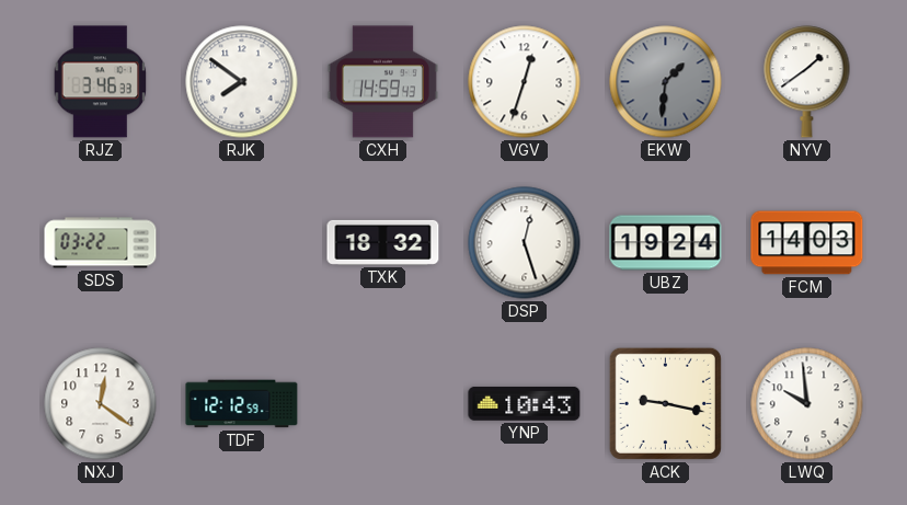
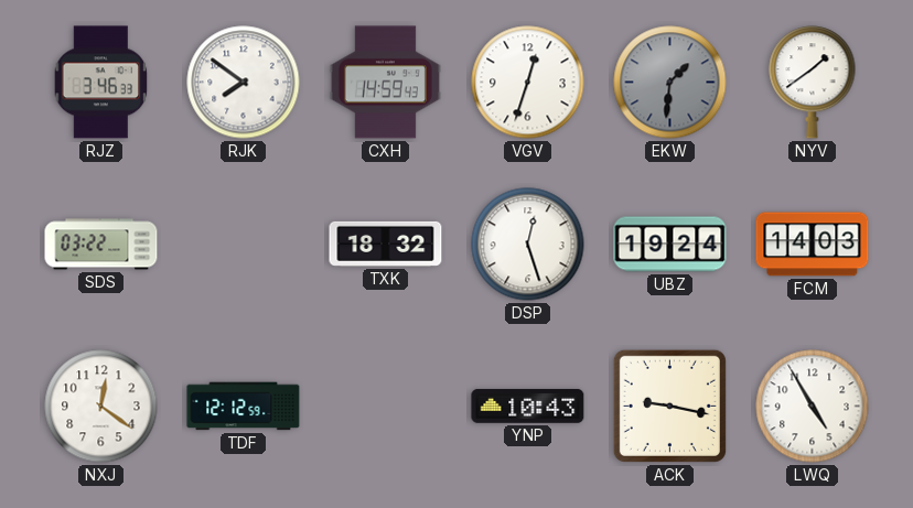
LWQ: 9:59 -> 4:55
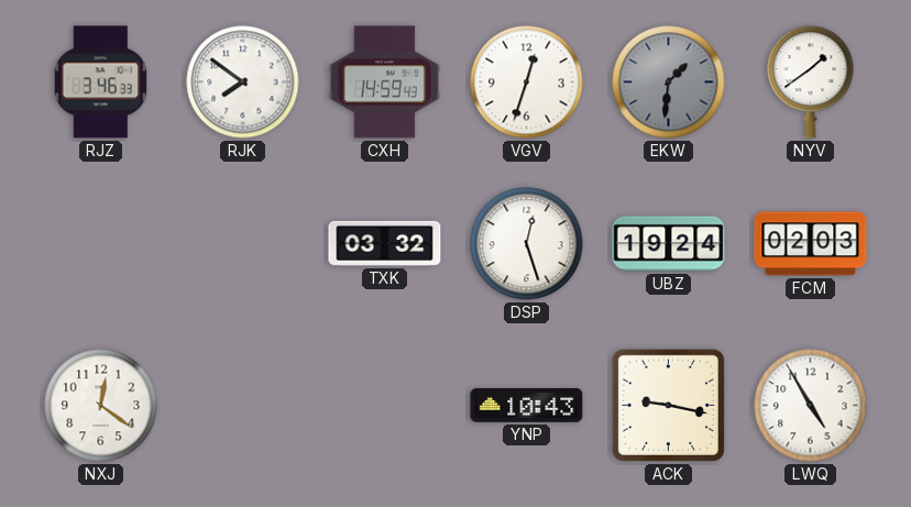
SDS: 03:22 -> none
TXK: 18:32 -> 03:32
FCM: 14:03 -> 02:03
TDF: 12:12 -> none
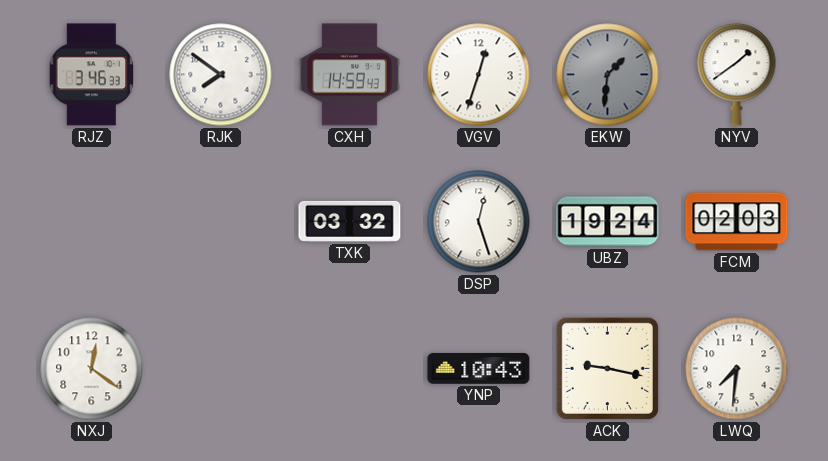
LWQ: 4:55 -> 7:31
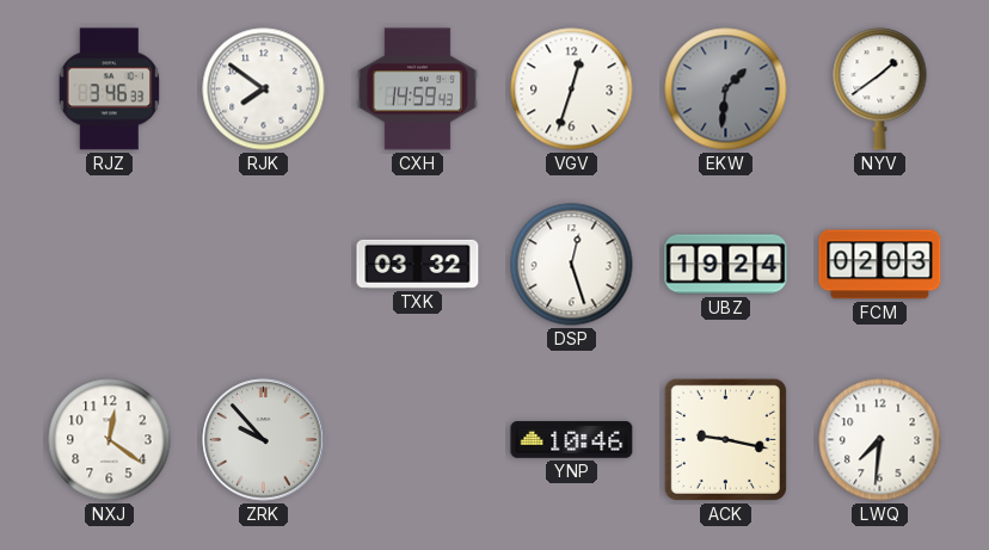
ZRK: none -> 9:53
YNP: 10:43 -> 10:46
